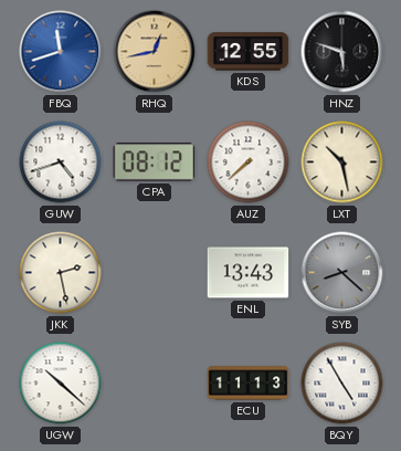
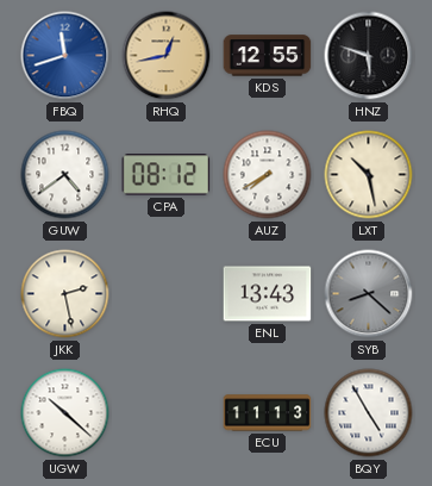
GUW: 4:42 -> 4:39
AUZ: 7:38 -> 7:40
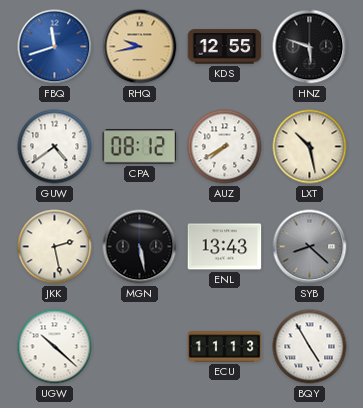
RHQ: 12:43 -> 9:43
MGN: none -> 5:28
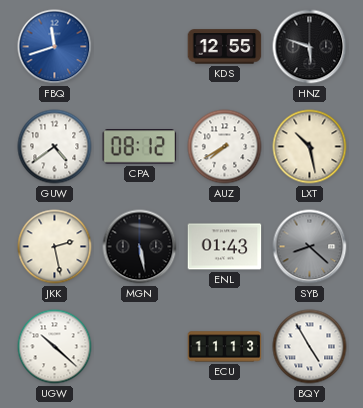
RHQ: 9:43 -> none
ENL: 13:43 -> 01:43
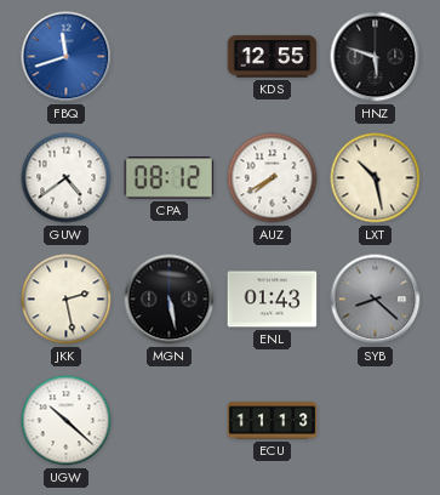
BQY: 4:55 -> none
